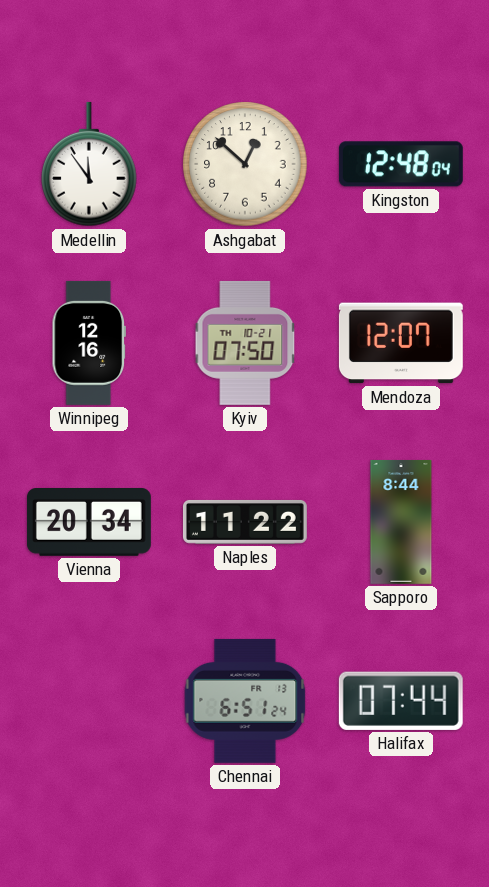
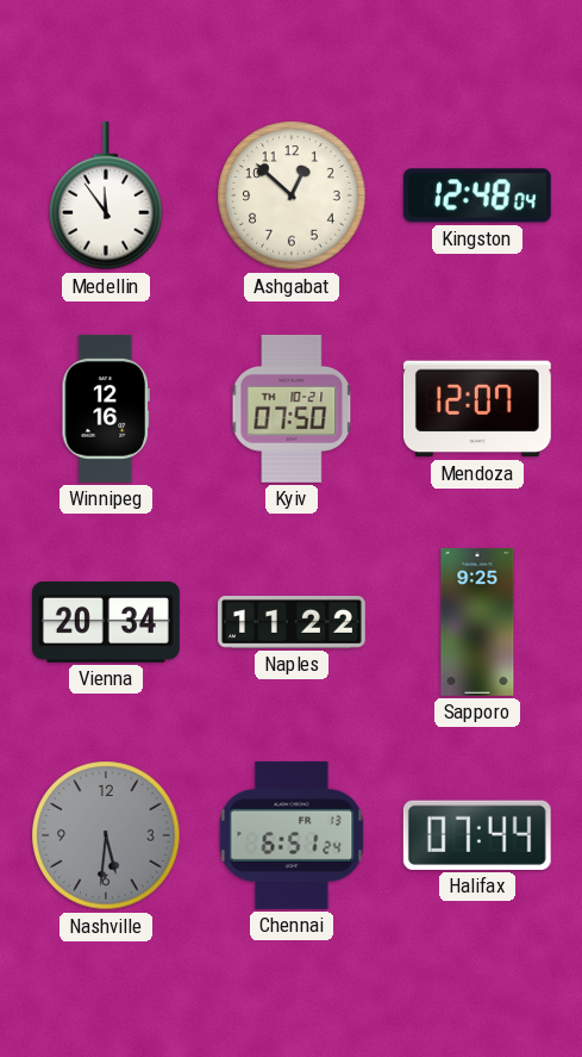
Sapporo: 8:44 -> 9:25
Nashville: none -> 5:31
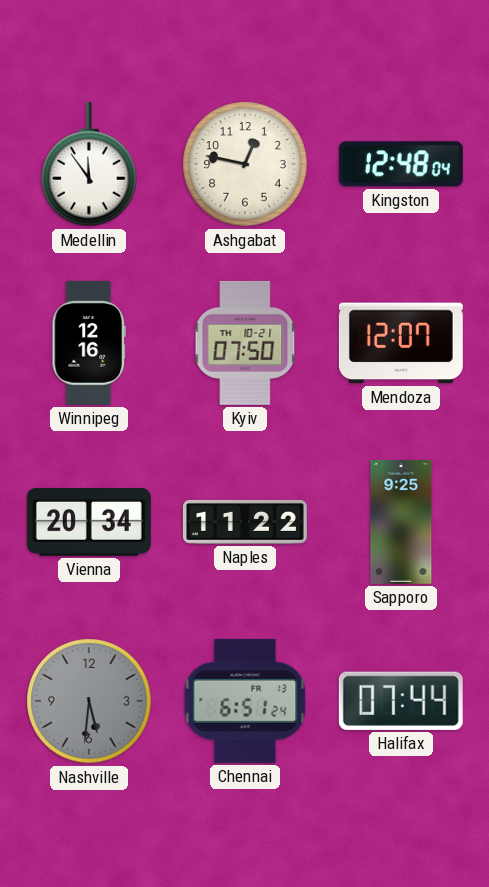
Ashgabat: 12:52 -> 12:47
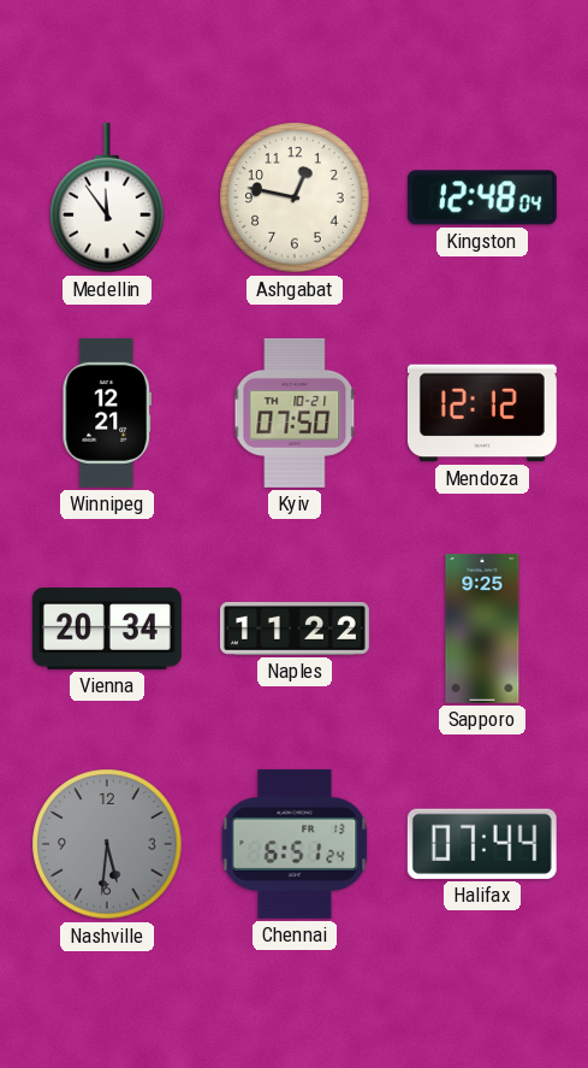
Winnipeg: 12:16 -> 12:21
Mendoza: 12:07 -> 12:12
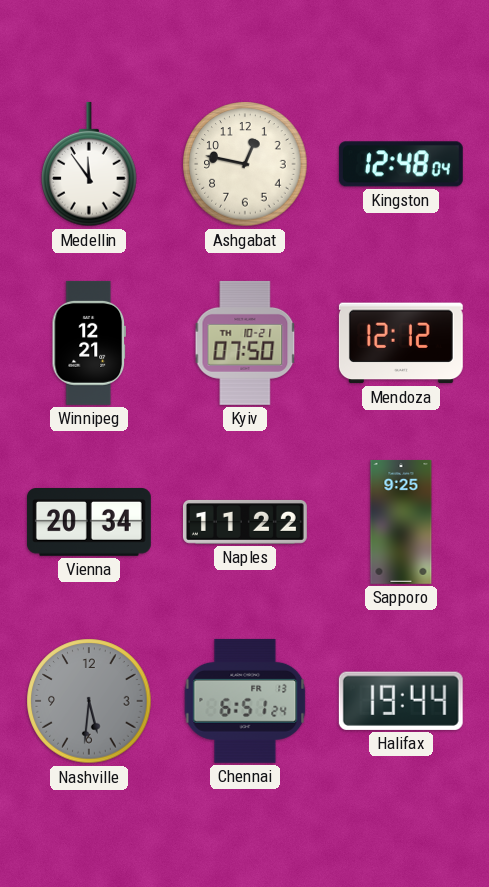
Halifax: 07:44 -> 19:44
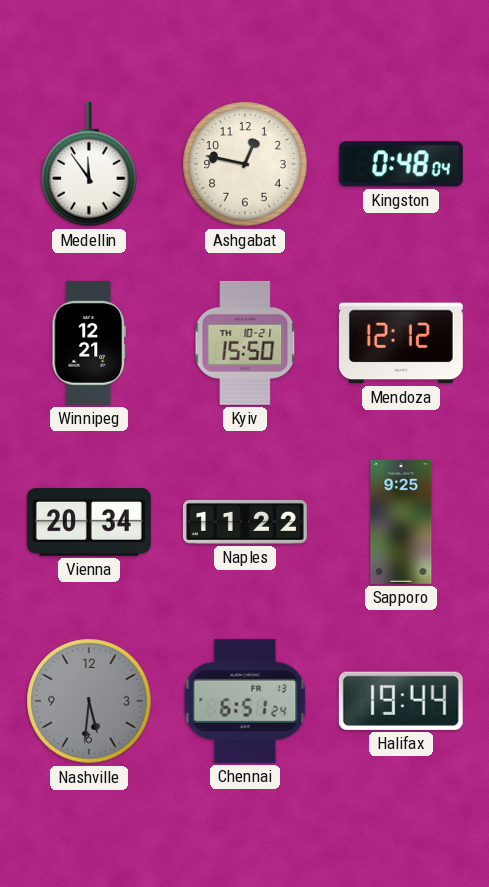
Kingston: 12:48 -> 0:48
Kyiv: 07:50 -> 15:50
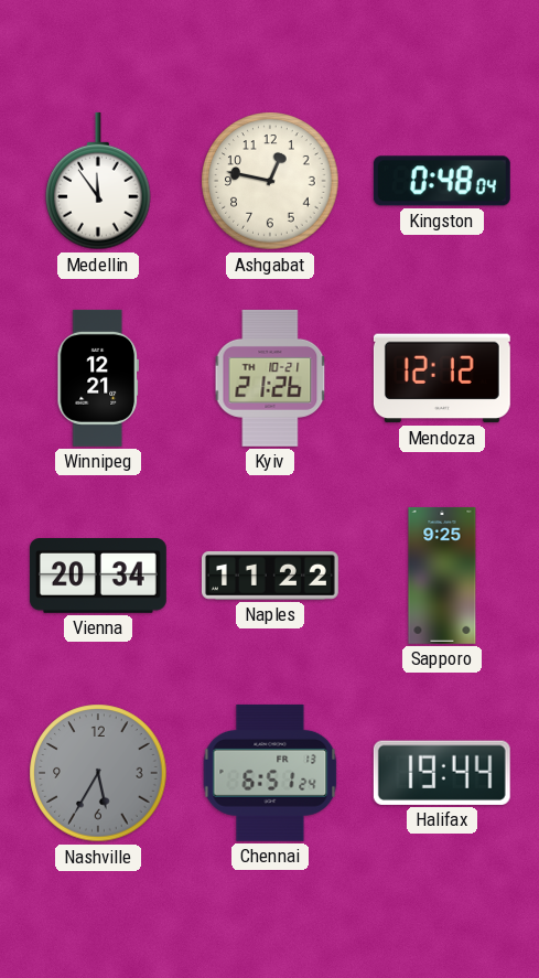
Kyiv: 15:50 -> 21:26
Nashville: 5:31 -> 5:35
